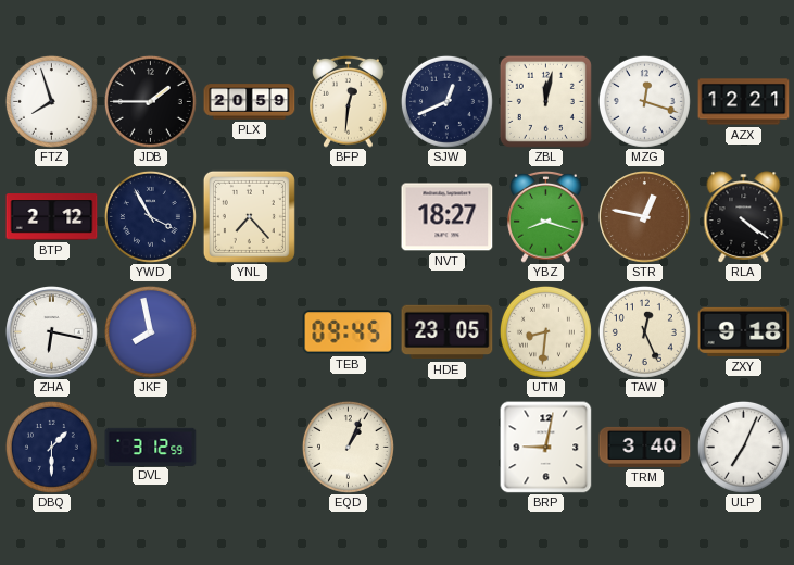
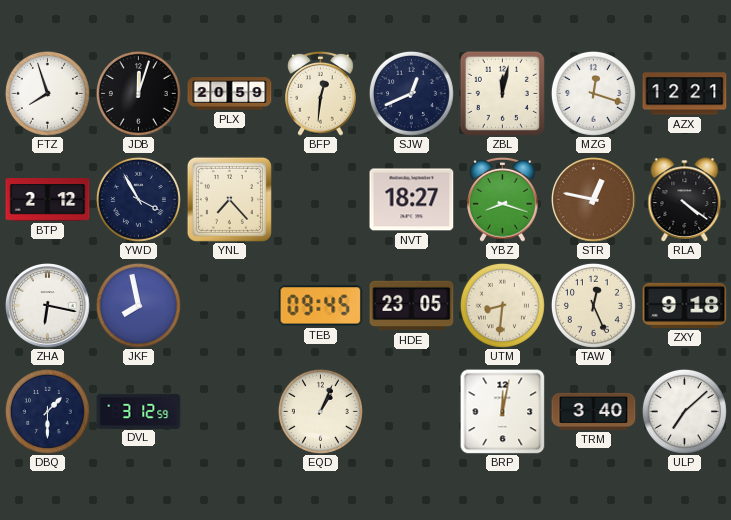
JDB: 1:45 -> 12:03
BRP: 9:02 -> 12:02
ULP: 7:04 -> 7:08
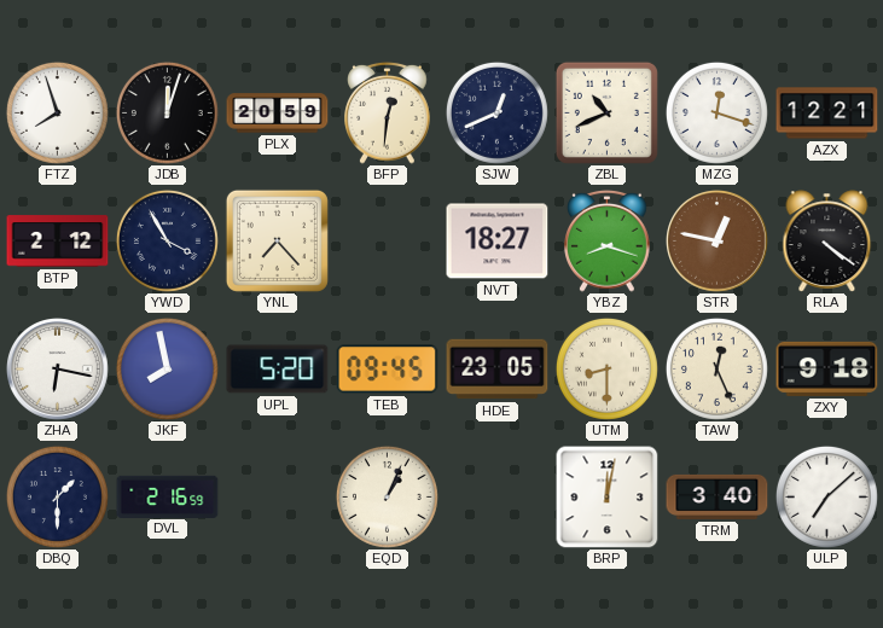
ZBL: 12:02 -> 10:41
UPL: none -> 5:20
UTM: 8:31 -> 8:30
DVL: 3:12 -> 2:16
